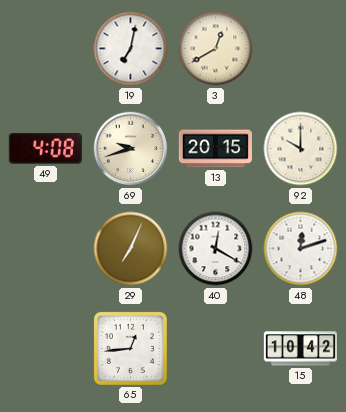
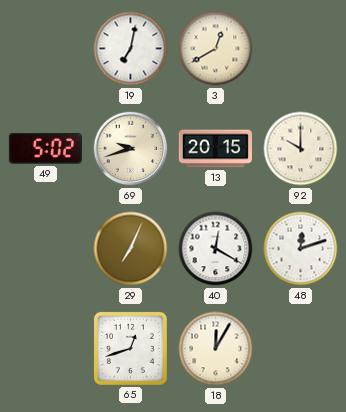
49: 4:08 -> 5:02
65: 12:44 -> 12:42
18: none -> 12:05
15: 10:42 -> none
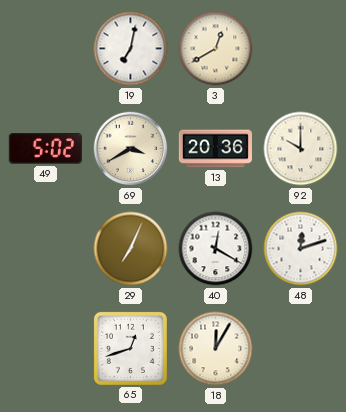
69: 9:42 -> 3:40
13: 20:15 -> 20:36
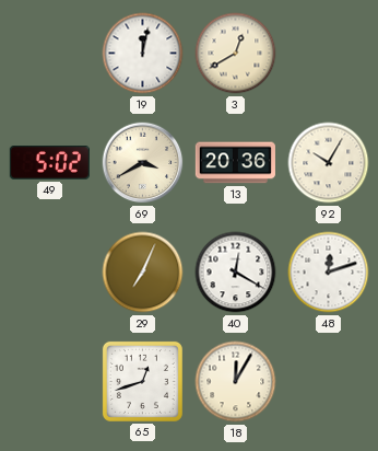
19: 7:02 -> 12:02
92: 10:00 -> 10:05
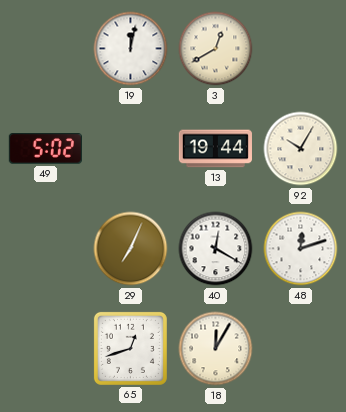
69: 3:40 -> none
13: 20:36 -> 19:44
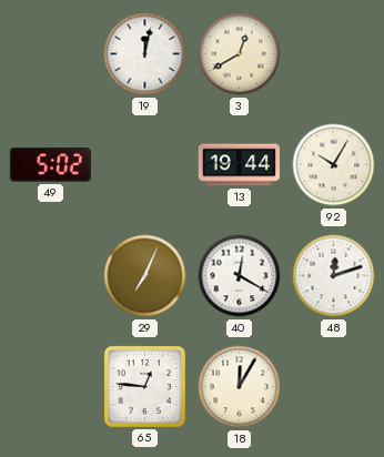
65: 12:42 -> 12:46
